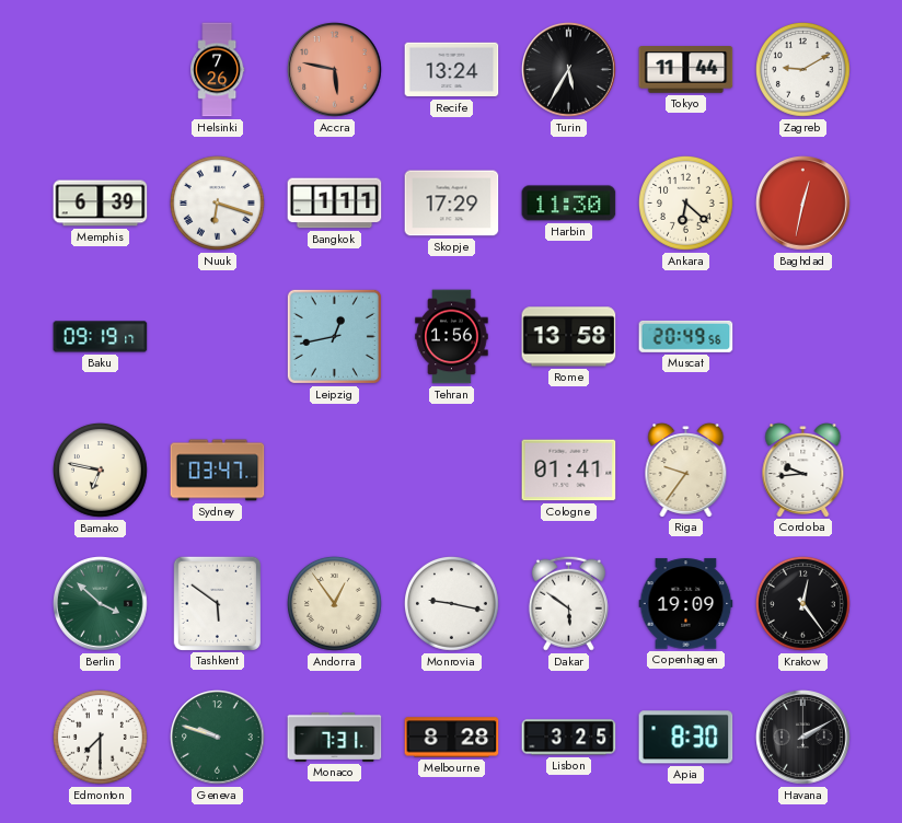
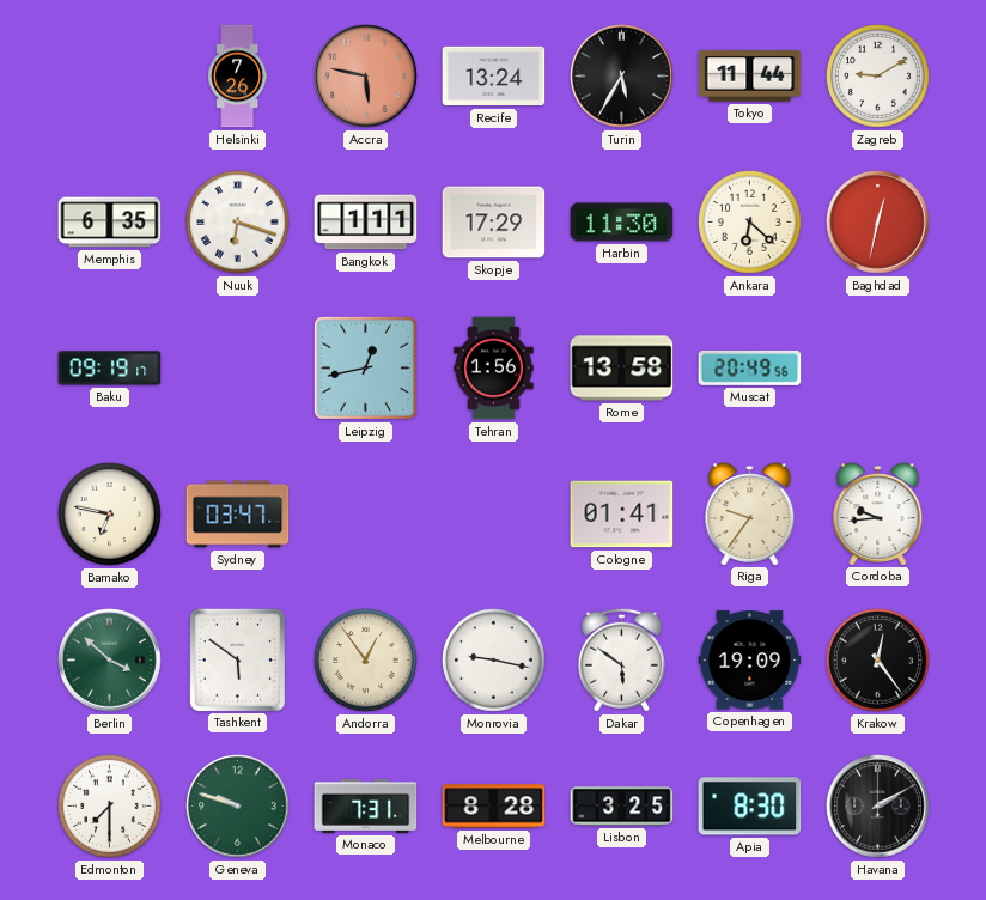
Memphis: 6:39 -> 6:35
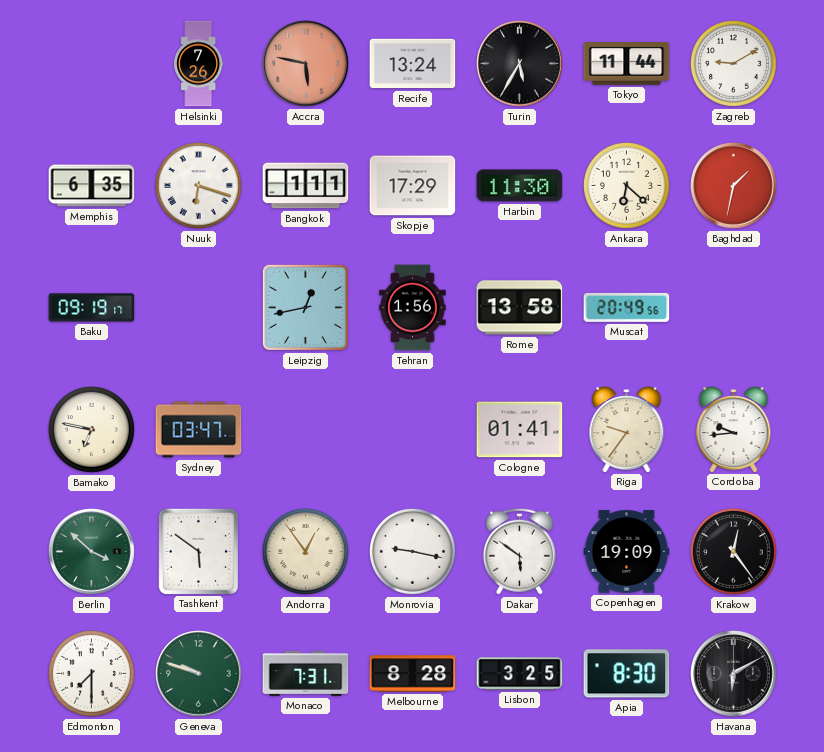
Baghdad: 12:32 -> 1:32
Havana: 2:10 -> 6:10
